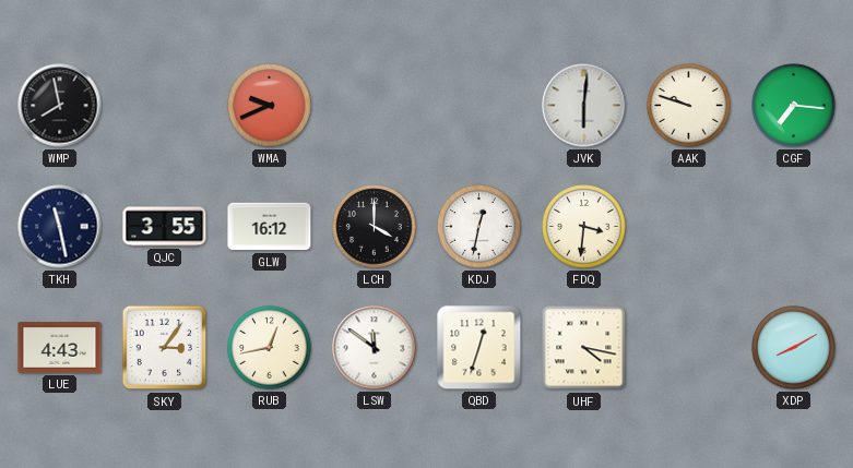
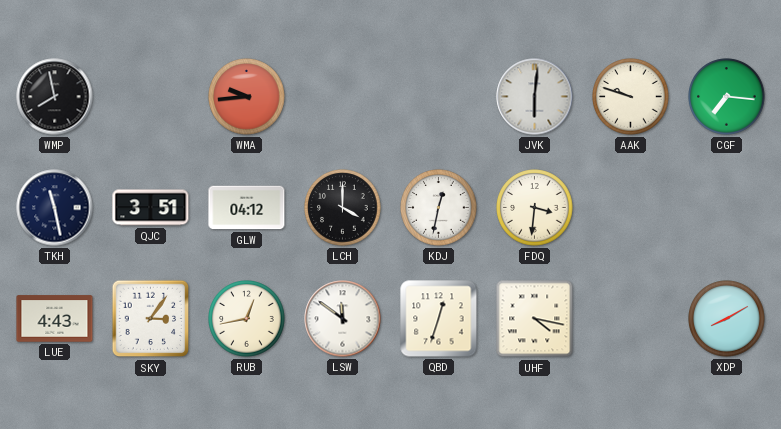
WMA: 9:41 -> 9:44
QJC: 3:55 -> 3:51
GLW: 16:12 -> 04:12
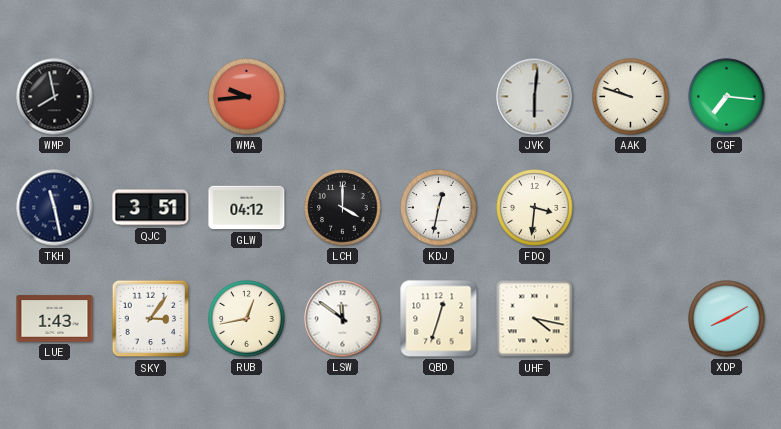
LUE: 4:43 -> 1:43
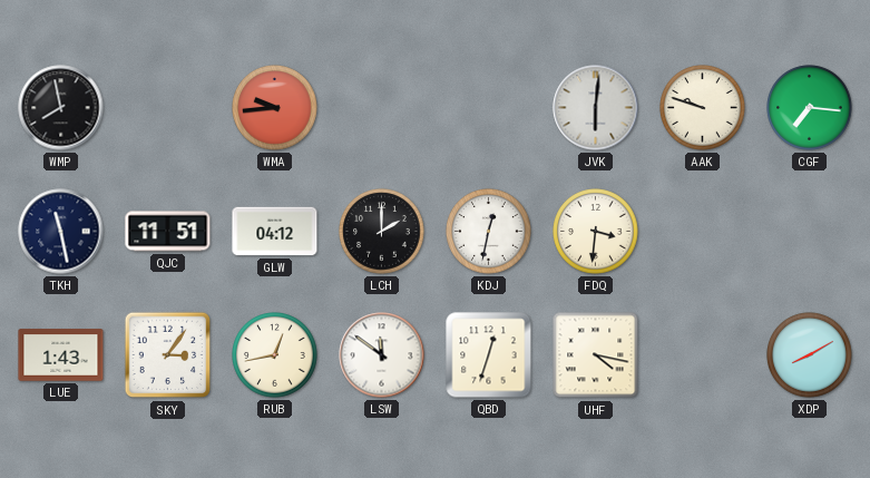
QJC: 3:51 -> 11:51
LCH: 4:00 -> 2:00
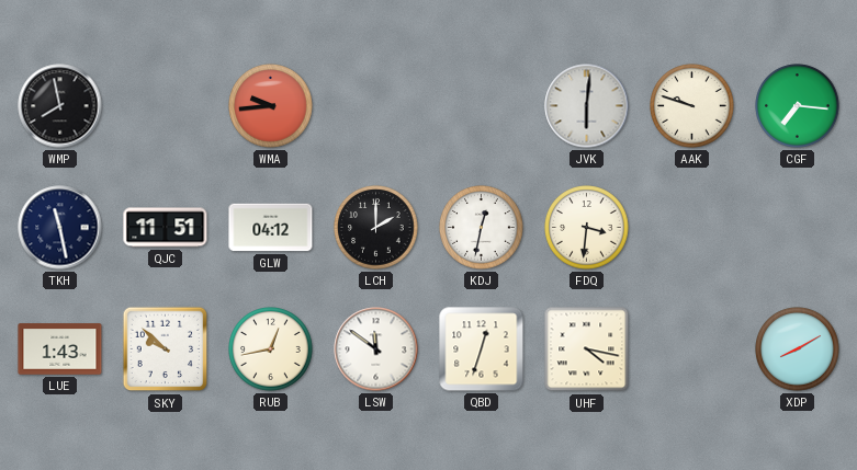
SKY: 3:06 -> 9:52
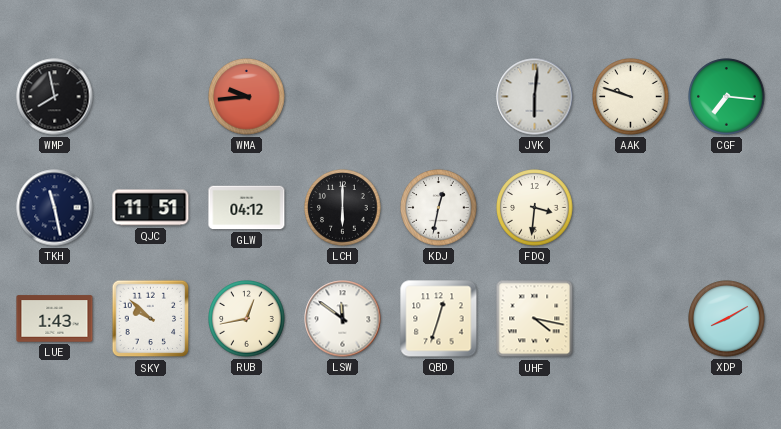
LCH: 2:00 -> 6:00
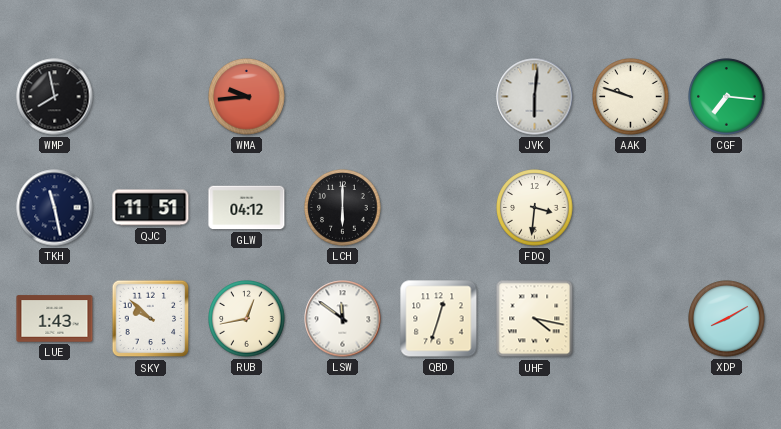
KDJ: 12:32 -> none
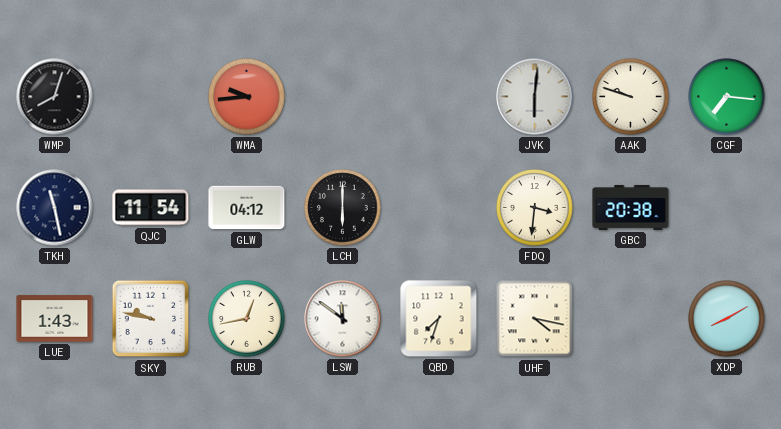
WMP: 7:58 -> 8:03
QJC: 11:51 -> 11:54
GBC: none -> 20:38
SKY: 9:52 -> 9:47
QBD: 12:33 -> 7:33
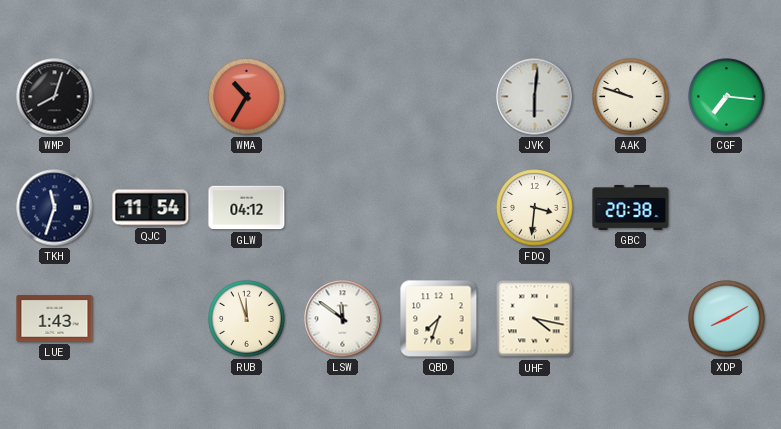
WMA: 9:44 -> 10:35
TKH: 11:28 -> 11:33
LCH: 6:00 -> none
SKY: 9:47 -> none
RUB: 12:43 -> 11:57
